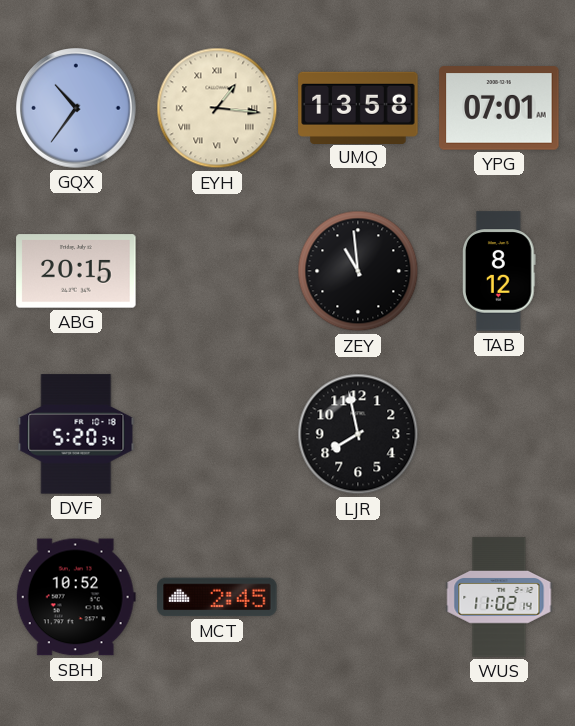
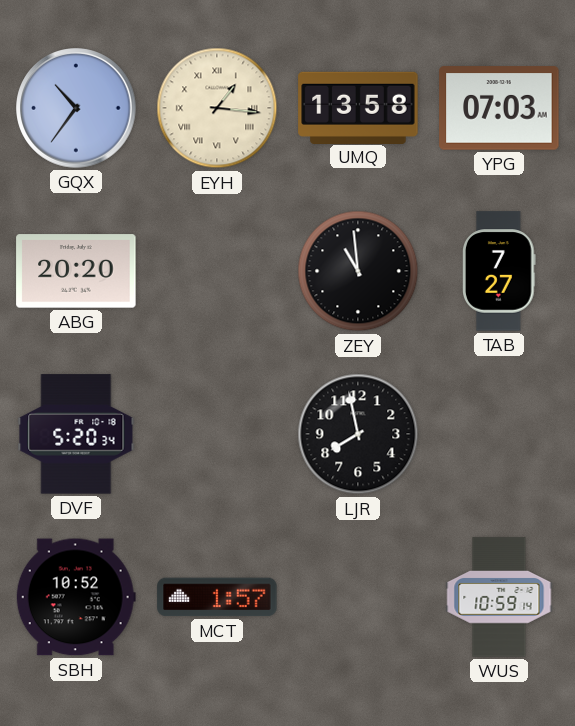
YPG: 07:01 -> 07:03
ABG: 20:15 -> 20:20
TAB: 8:12 -> 7:27
MCT: 2:45 -> 1:57
WUS: 11:02 -> 10:59
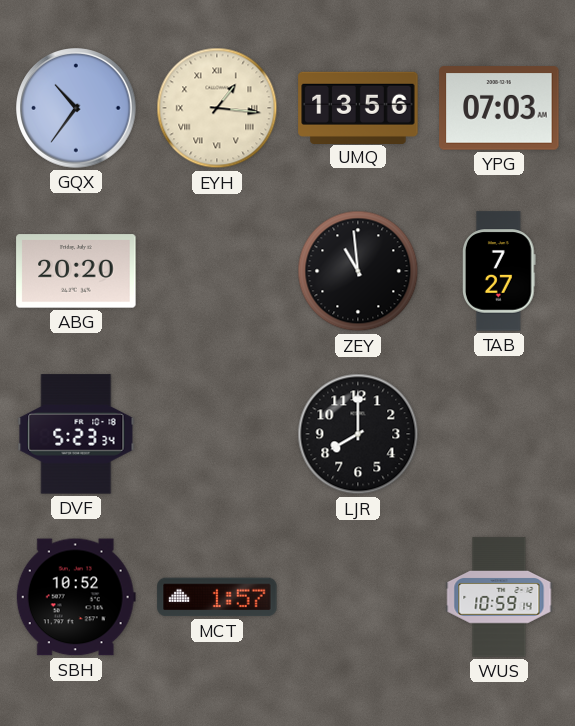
UMQ: 13:58 -> 13:56
DVF: 5:20 -> 5:23
LJR: 7:58 -> 8:00
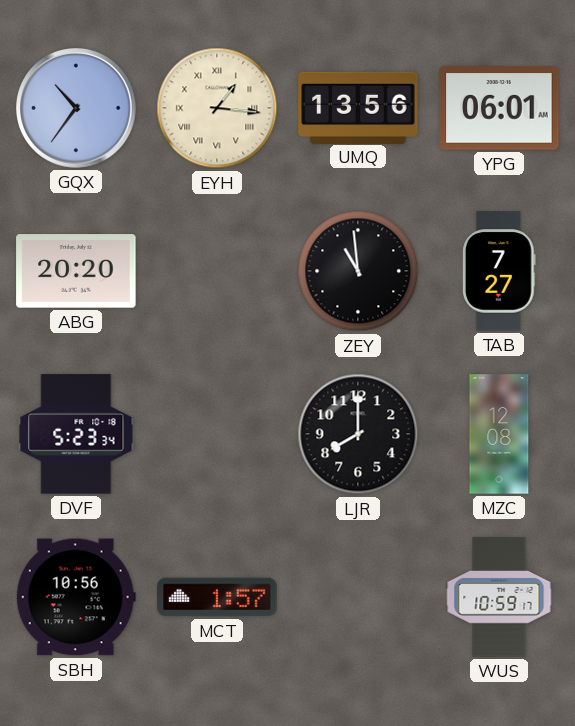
YPG: 07:03 -> 06:01
MZC: none -> 12:08
SBH: 10:52 -> 10:56
WUS: 10:59:14 -> 10:59:17
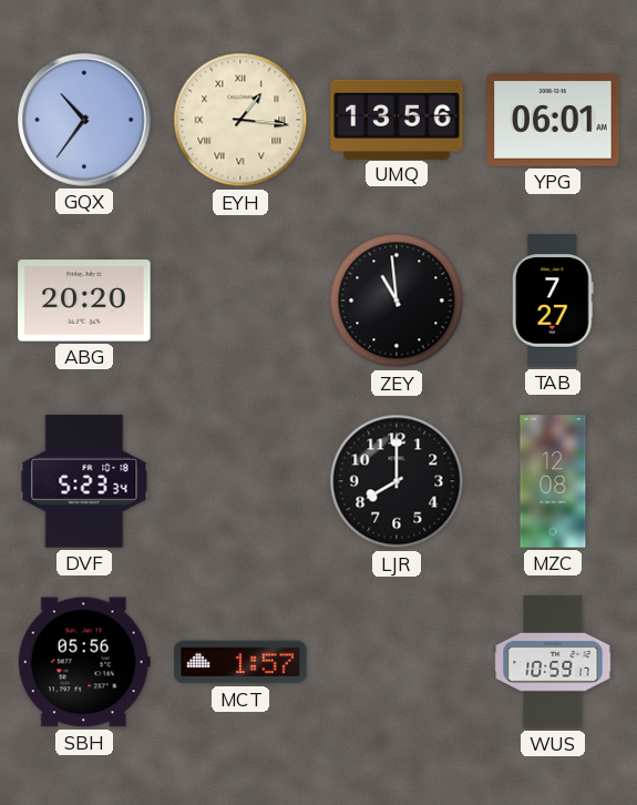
SBH: 10:56 -> 05:56
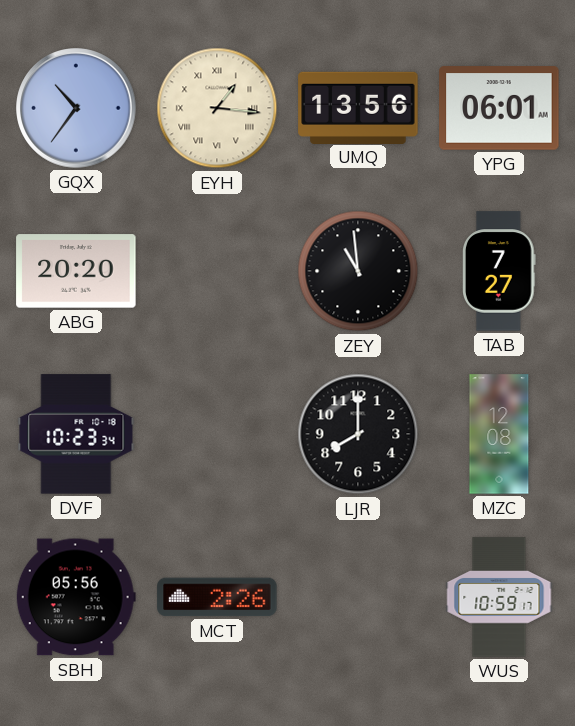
DVF: 5:23 -> 10:23
MCT: 1:57 -> 2:26
